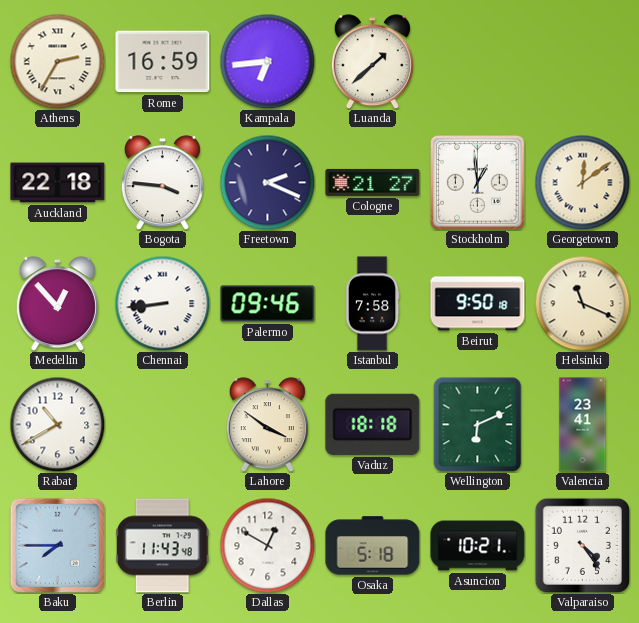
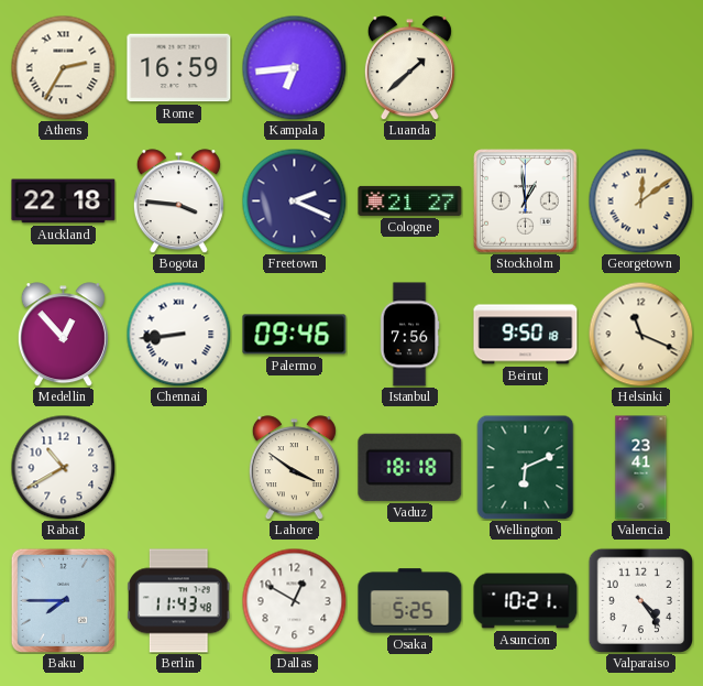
Istanbul: 7:58 -> 7:56
Osaka: 5:18 -> 5:25
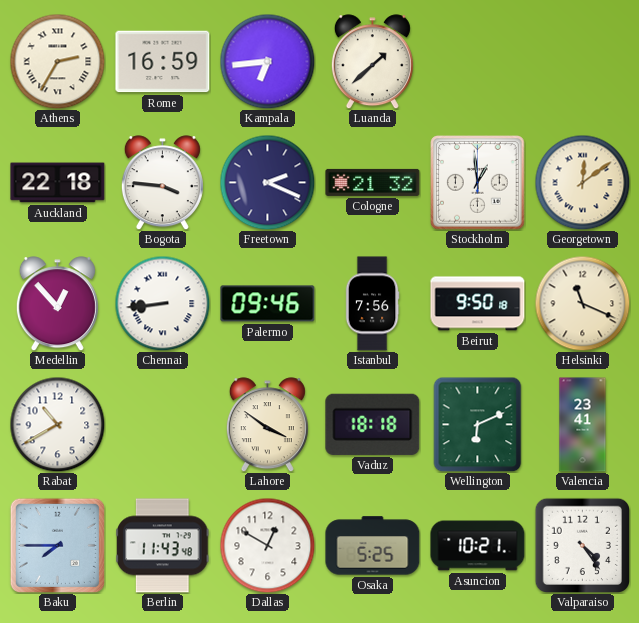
Cologne: 21:27 -> 21:32
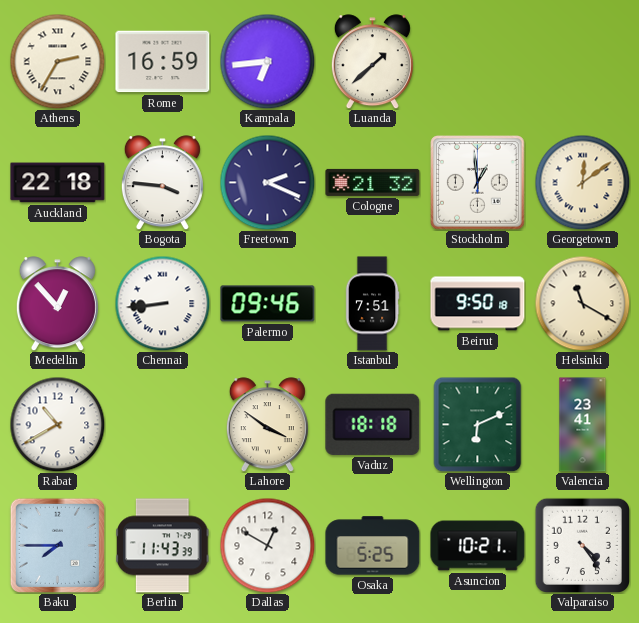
Istanbul: 7:56 -> 7:51
Helsinki: 11:19 -> 11:20
Berlin: 11:43:48 -> 11:43:39
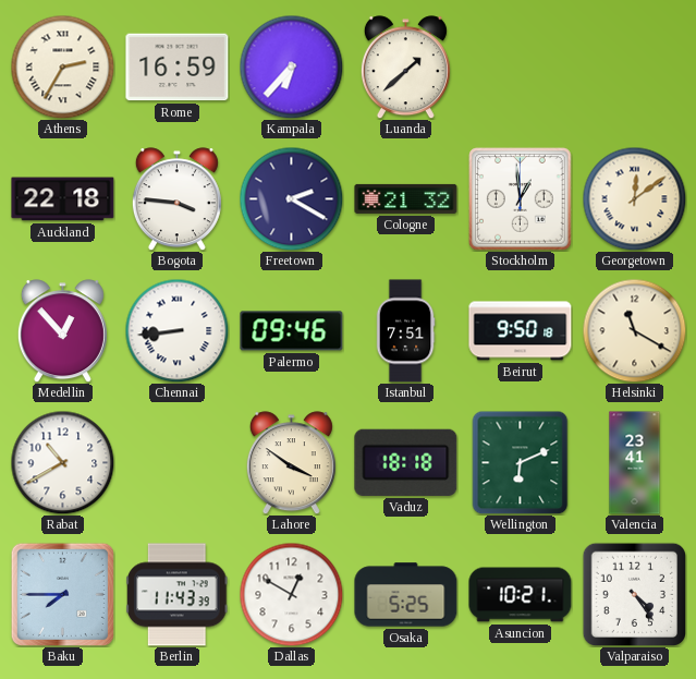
Kampala: 6:44 -> 6:37
Freetown: 2:19 -> 2:20
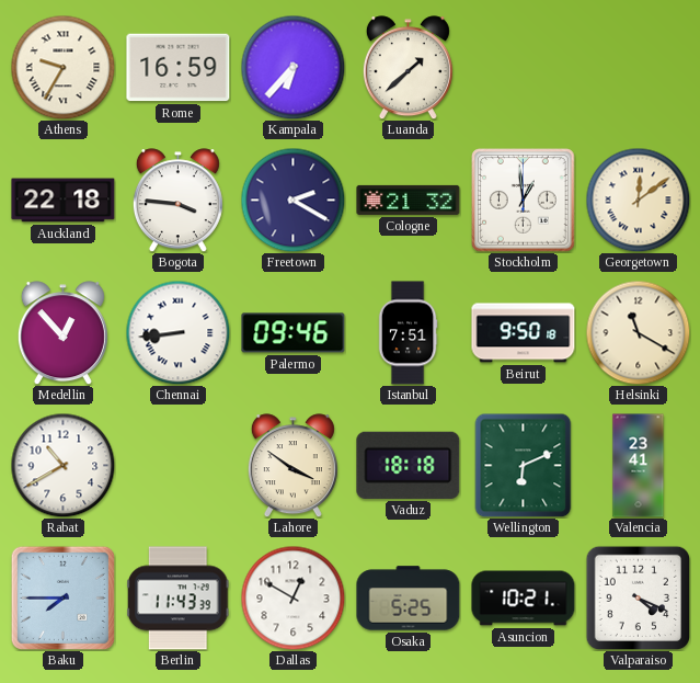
Athens: 2:35 -> 9:35
Valparaiso: 4:24 -> 4:19
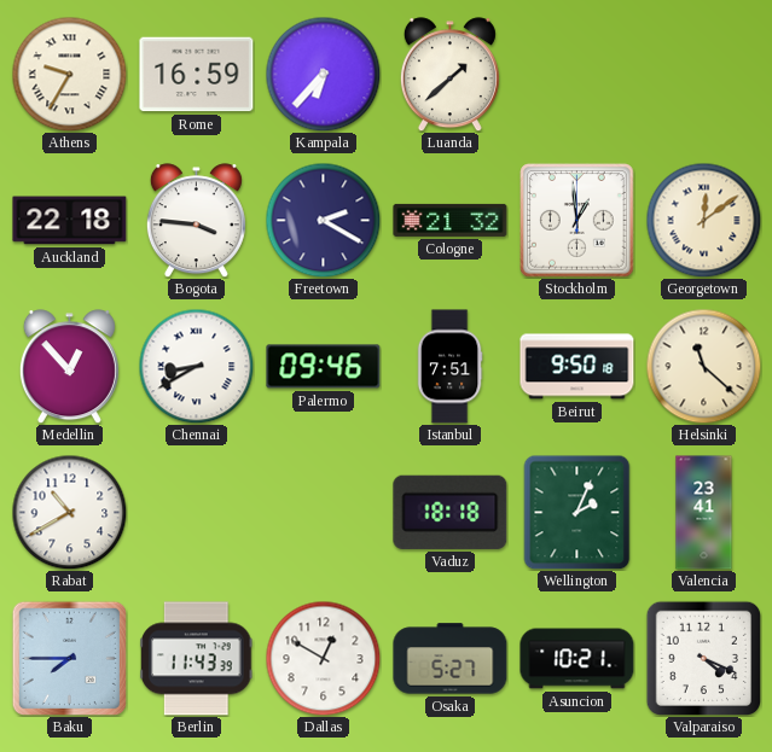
Chennai: 8:44 -> 8:40
Helsinki: 11:20 -> 11:22
Lahore: 3:51 -> none
Wellington: 6:11 -> 2:04
Osaka: 5:25 -> 5:27
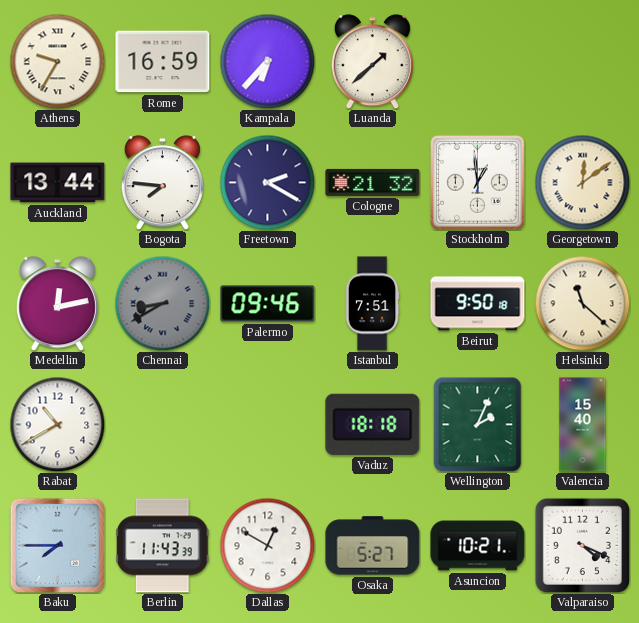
Auckland: 22:18 -> 13:44
Bogota: 3:46 -> 7:46
Medellin: 12:53 -> 12:13
Chennai dial: white -> grey
Valencia: 23:41 -> 15:40
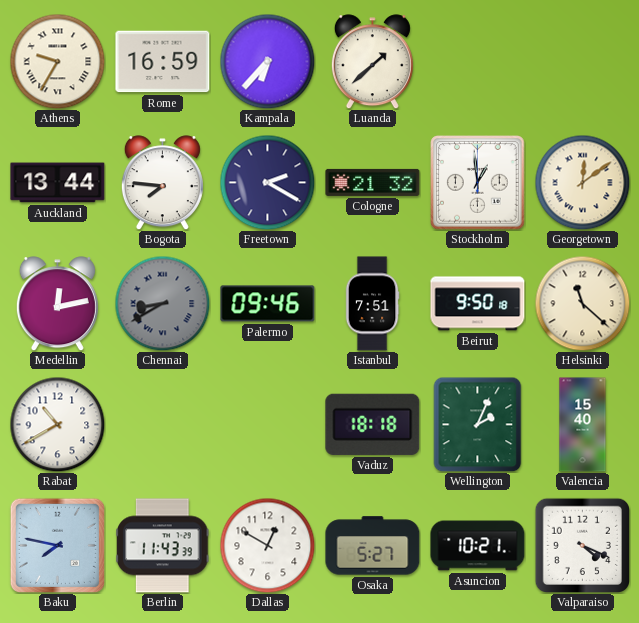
Baku: 7:45 -> 7:47
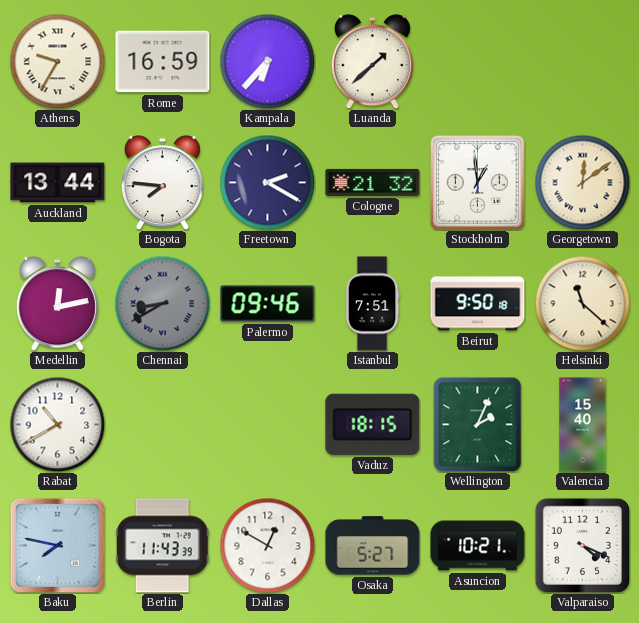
Vaduz: 18:18 -> 18:15
